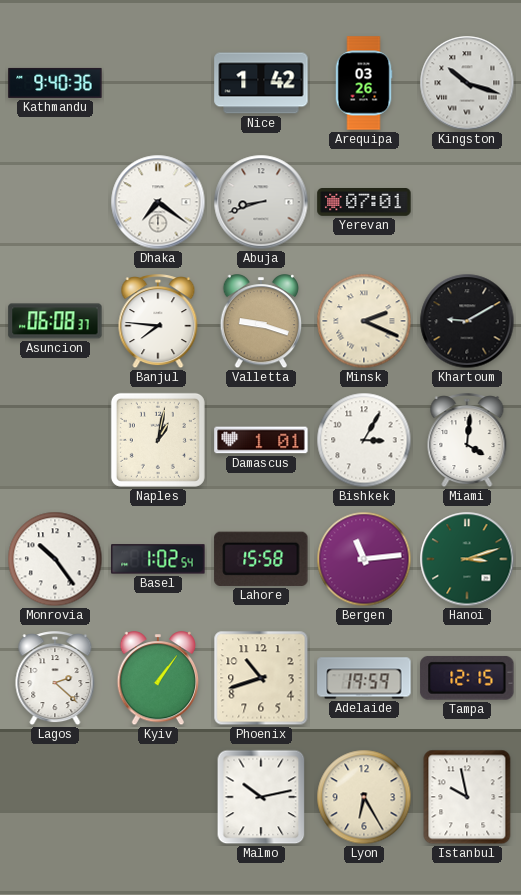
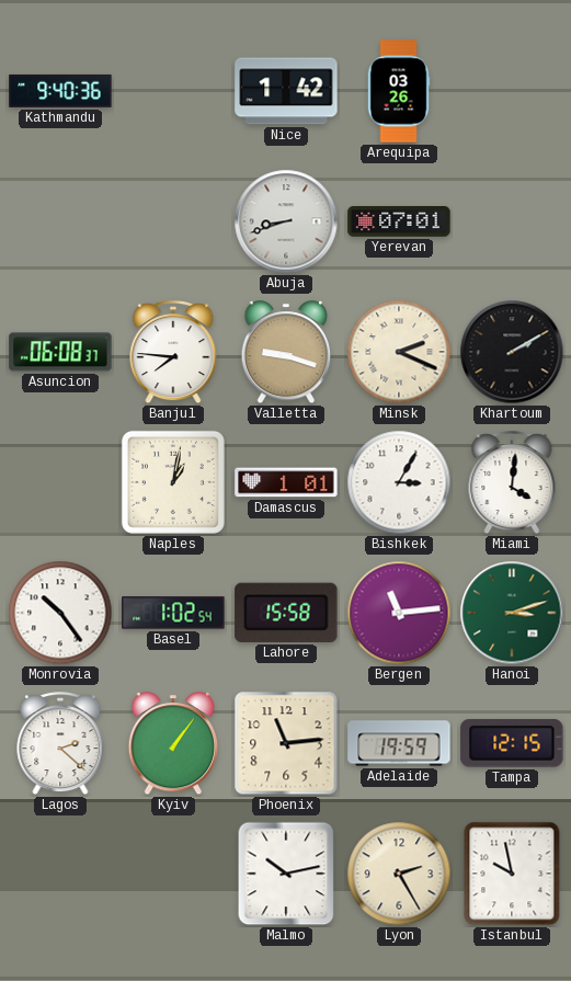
Kingston: 10:18 -> none
Dhaka: 7:21 -> none
Khartoum: 9:10 -> 2:10
Phoenix: 10:42 -> 11:14
Lyon: 6:25 -> 2:25
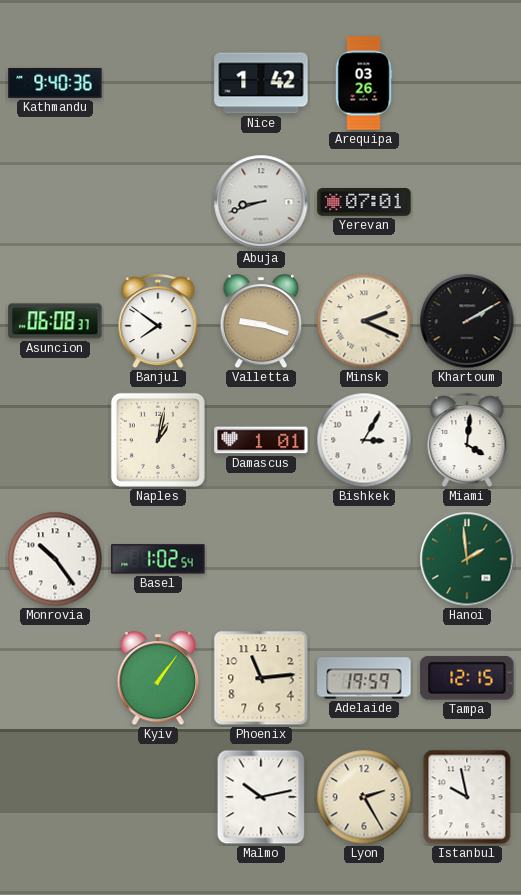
Banjul: 7:46 -> 7:51
Lahore: 15:58 -> none
Bergen: 11:14 -> none
Hanoi: 3:12 -> 1:59
Lagos: 2:22 -> none
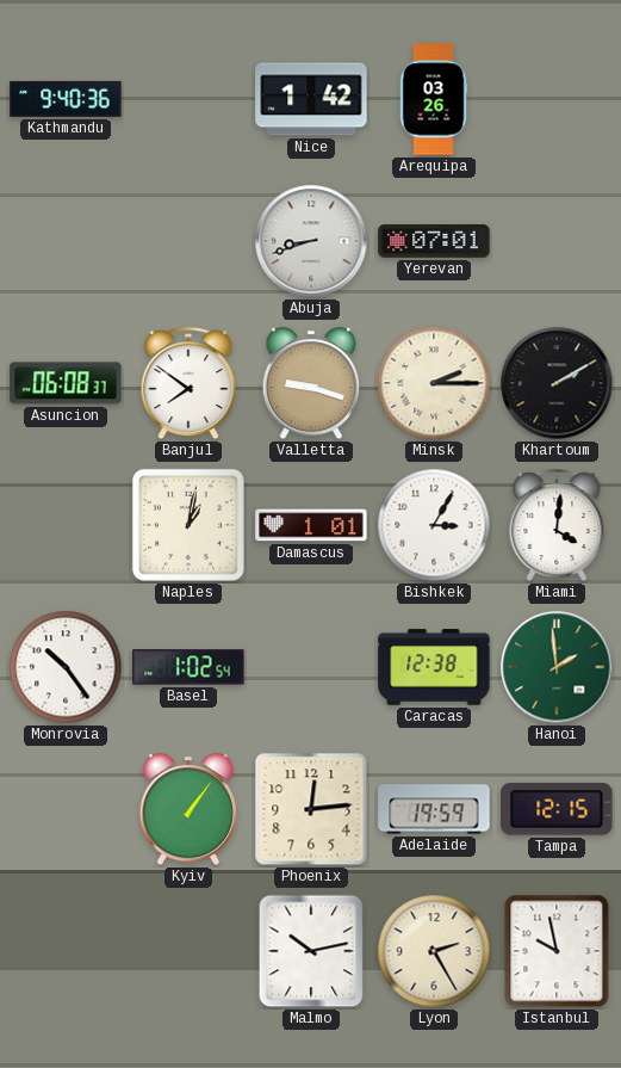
Minsk: 2:19 -> 2:15
Caracas: none -> 12:38
Phoenix: 11:14 -> 12:14
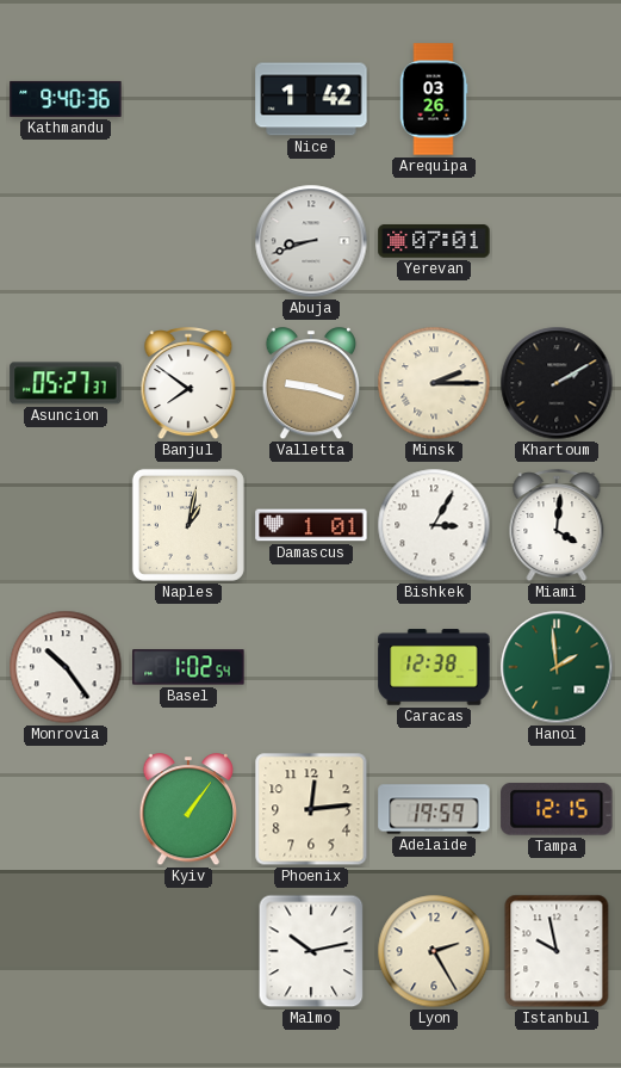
Asuncion: 06:08 -> 05:27
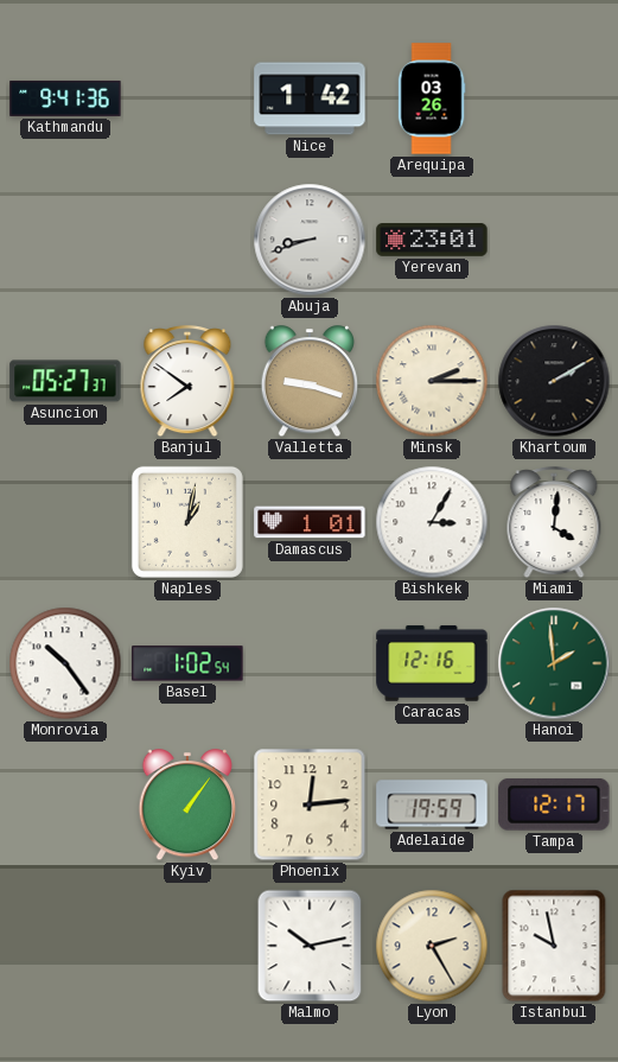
Kathmandu: 9:40 -> 9:41
Yerevan: 07:01 -> 23:01
Caracas: 12:38 -> 12:16
Tampa: 12:15 -> 12:17
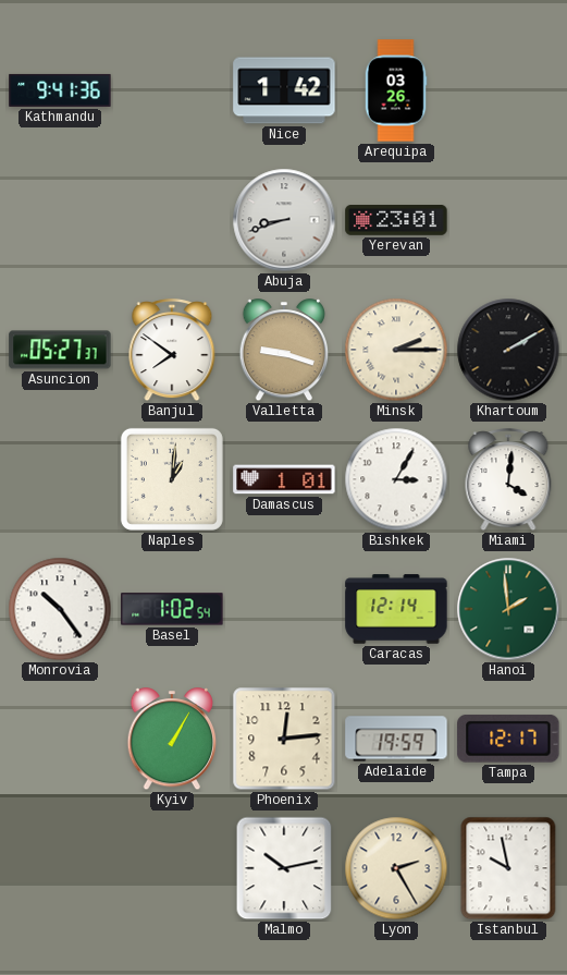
Naples: 1:02 -> 1:01
Caracas: 12:16 -> 12:14
Kyiv: 1:06 -> 1:05
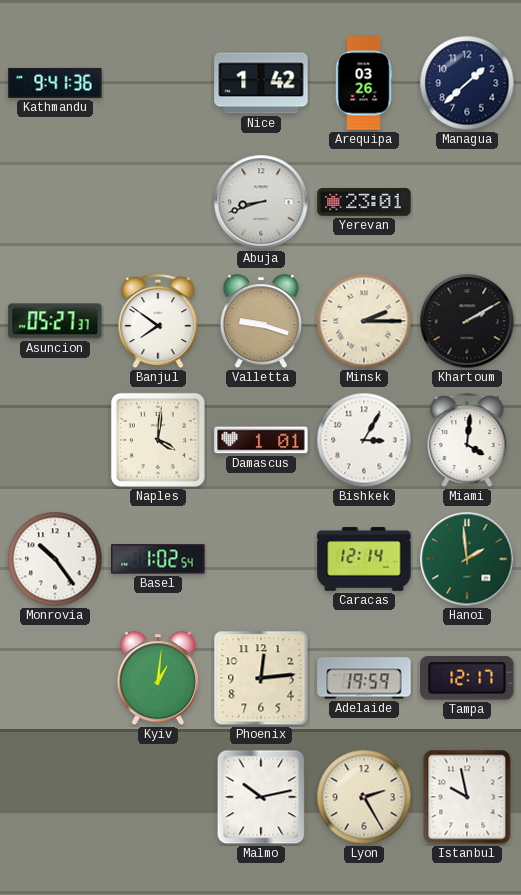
Managua: none -> 1:38
Naples: 1:01 -> 4:01
Kyiv: 1:05 -> 1:01
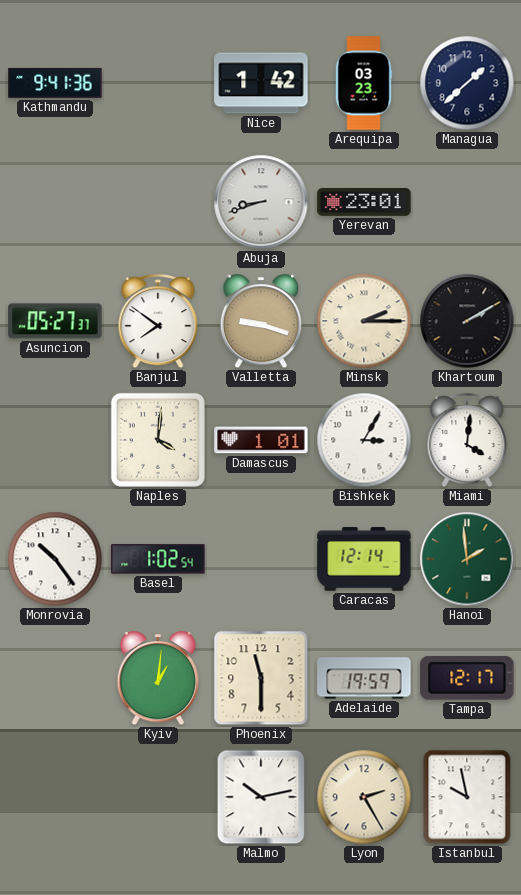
Arequipa: 03:26 -> 03:23
Phoenix: 12:14 -> 11:30
